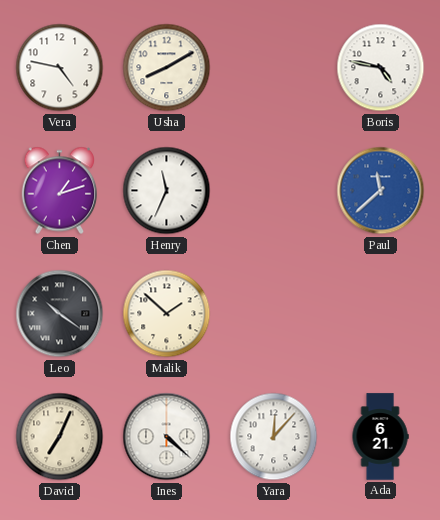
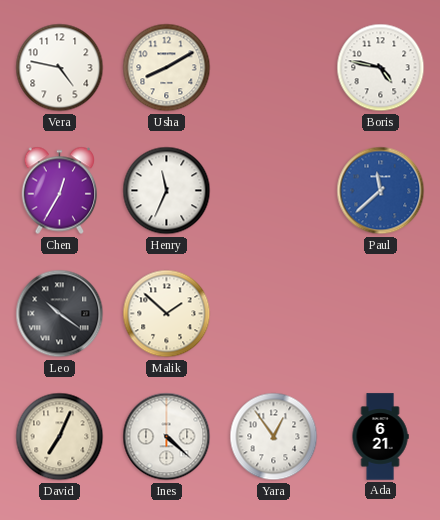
Chen: 1:12 -> 12:35
Yara: 12:07 -> 12:54
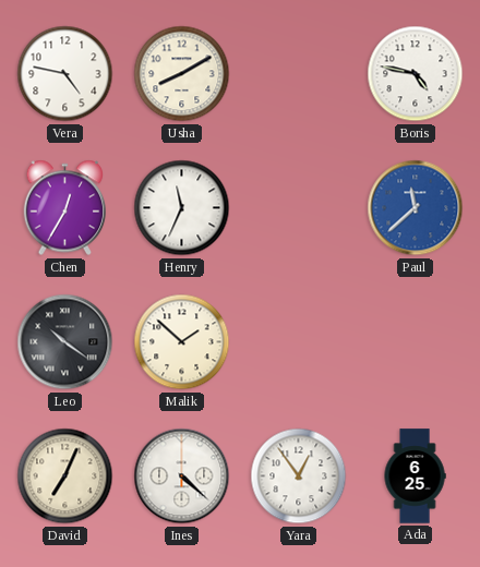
Ada: 6:21 -> 6:25
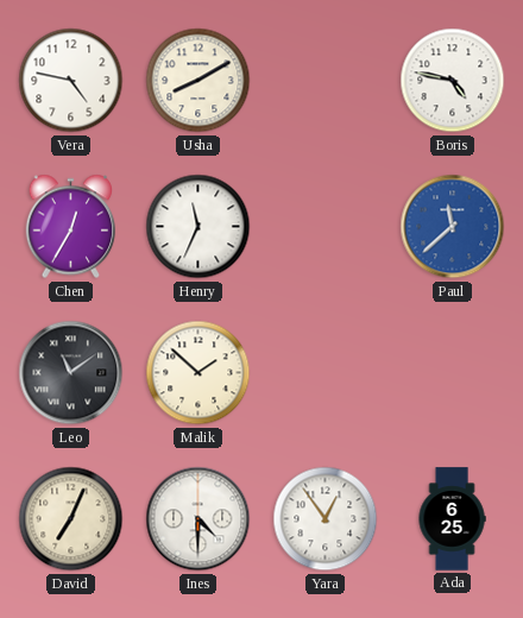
Leo: 10:21 -> 11:09
Ines: 4:22 -> 4:30
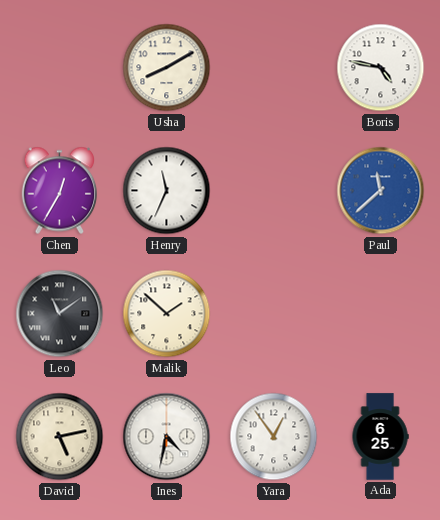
Vera: 4:47 -> none
David: 7:04 -> 5:13
Ines: 4:30 -> 4:32
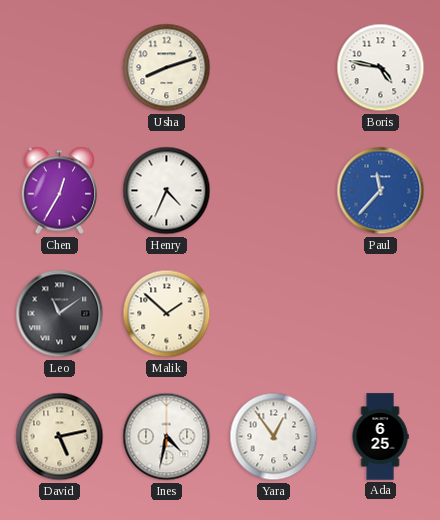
Usha: 8:10 -> 8:12
Henry: 11:34 -> 4:34
Paul: 11:38 -> 11:37
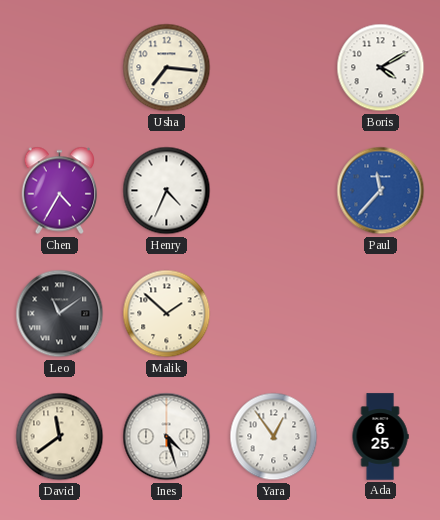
Usha: 8:12 -> 7:16
Boris: 4:47 -> 4:10
Chen: 12:35 -> 4:35
David: 5:13 -> 11:39
Ines: 4:32 -> 4:27
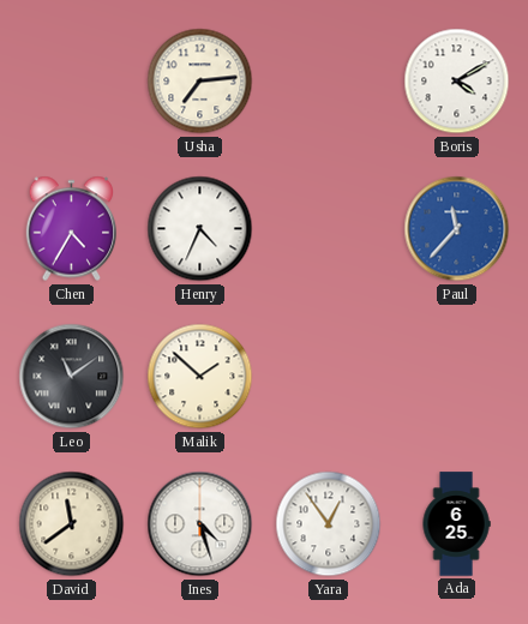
Usha: 7:16 -> 7:14
